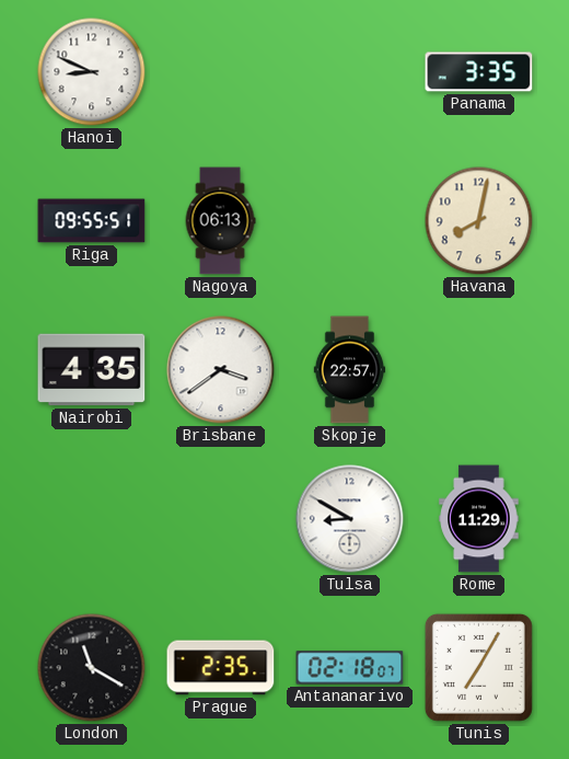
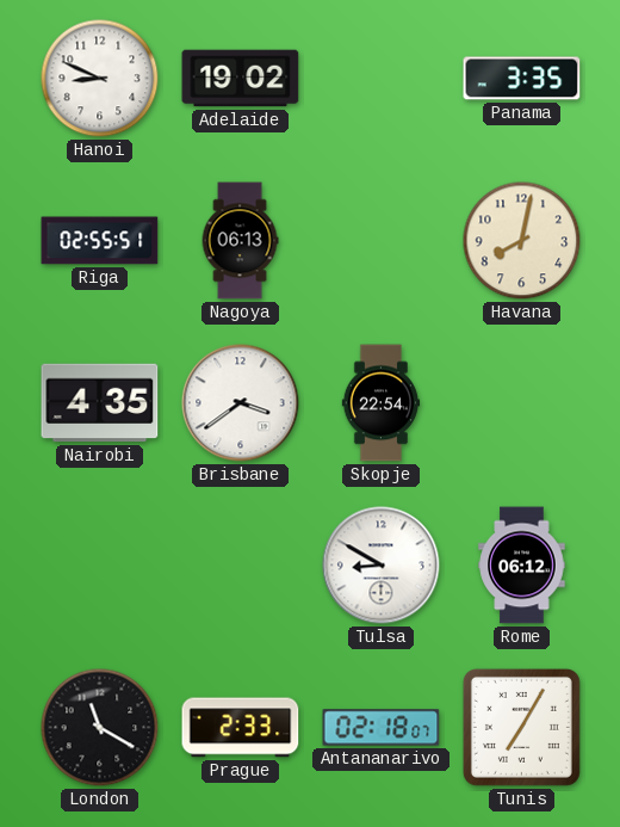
Adelaide: none -> 19:02
Riga: 09:55 -> 02:55
Skopje: 22:57 -> 22:54
Rome: 11:29 -> 06:12
Prague: 2:35 -> 2:33
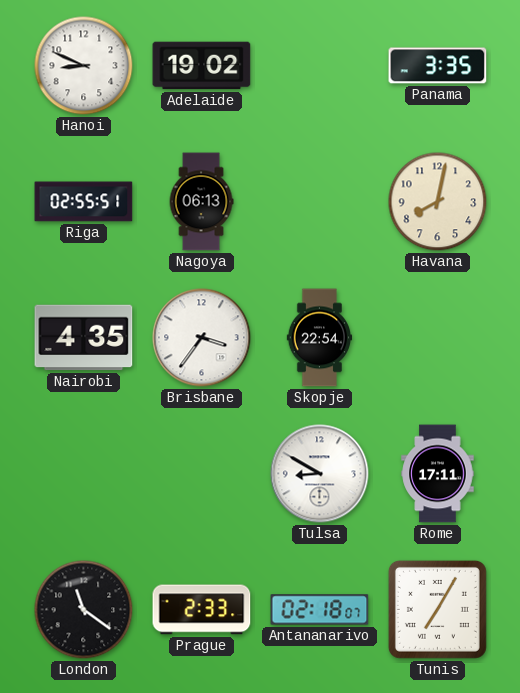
Brisbane: 3:39 -> 3:36
Rome: 06:12 -> 17:11
London: 11:20 -> 11:21
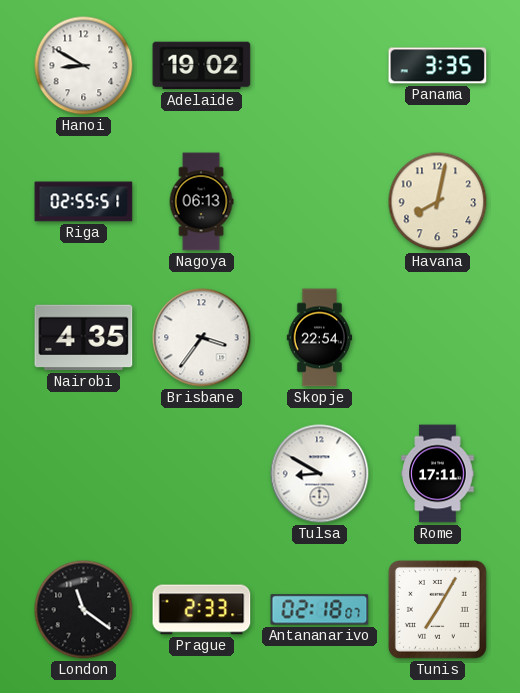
Hanoi: 8:49 -> 8:50
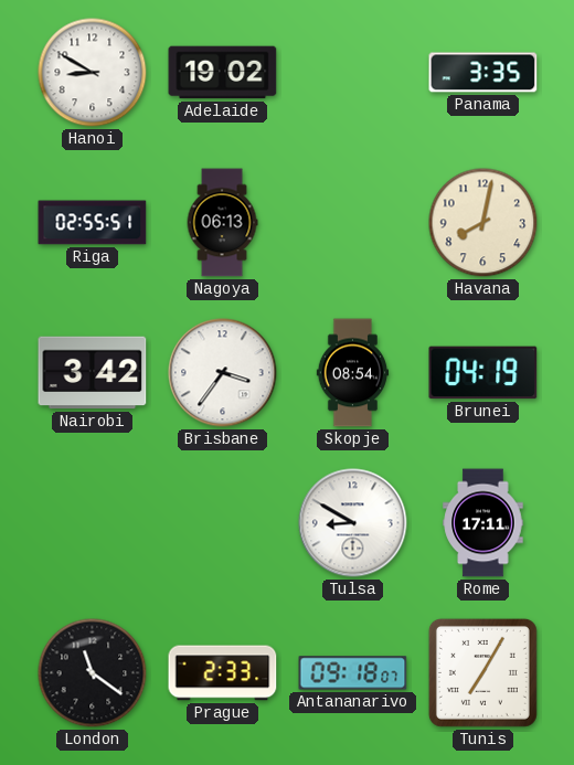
Nairobi: 4:35 -> 3:42
Skopje: 22:54 -> 08:54
Brunei: none -> 04:19
Antananarivo: 02:18 -> 09:18
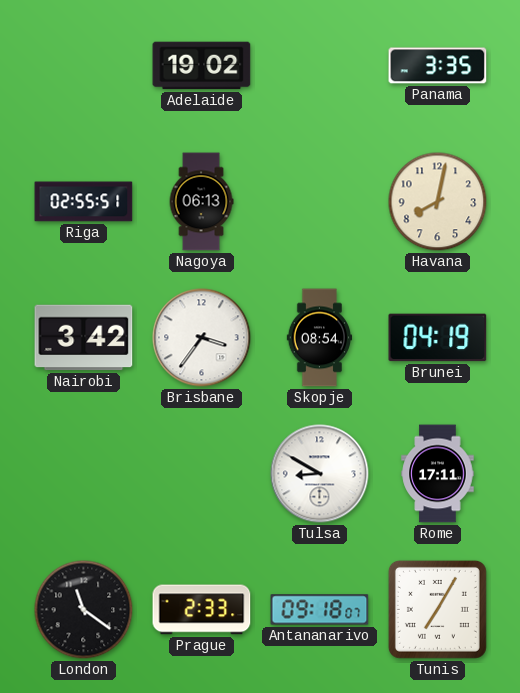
Hanoi: 8:50 -> none
